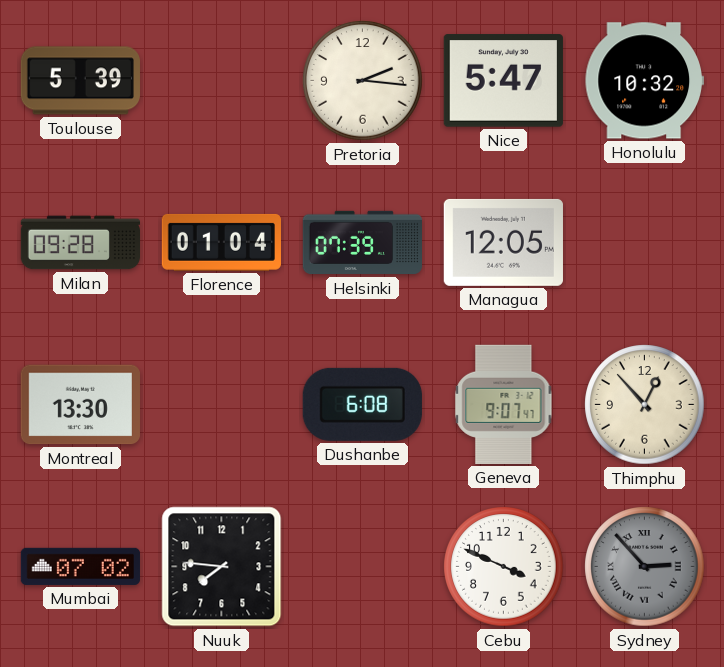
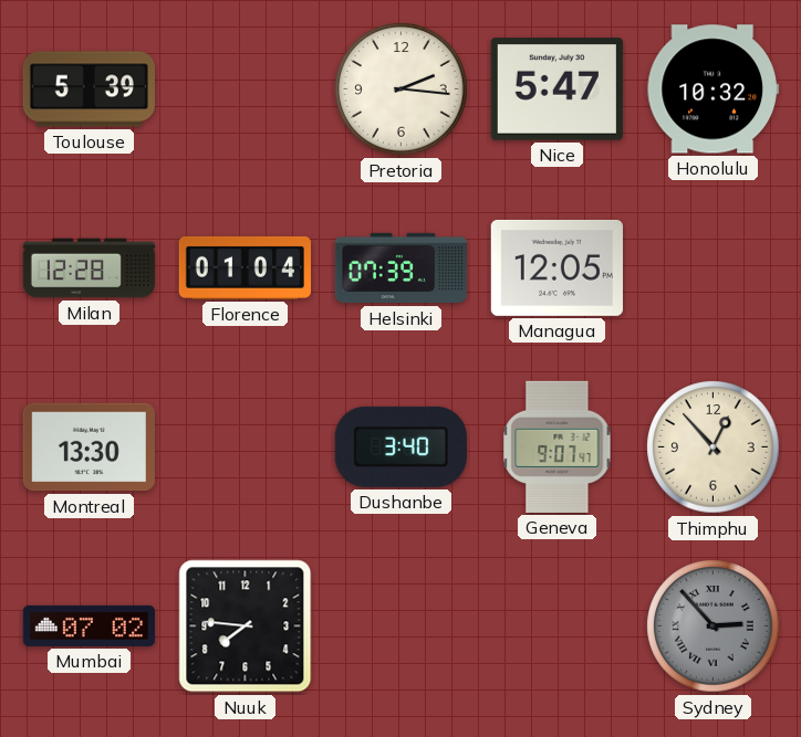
Milan: 09:28 -> 12:28
Dushanbe: 6:08 -> 3:40
Cebu: 3:49 -> none
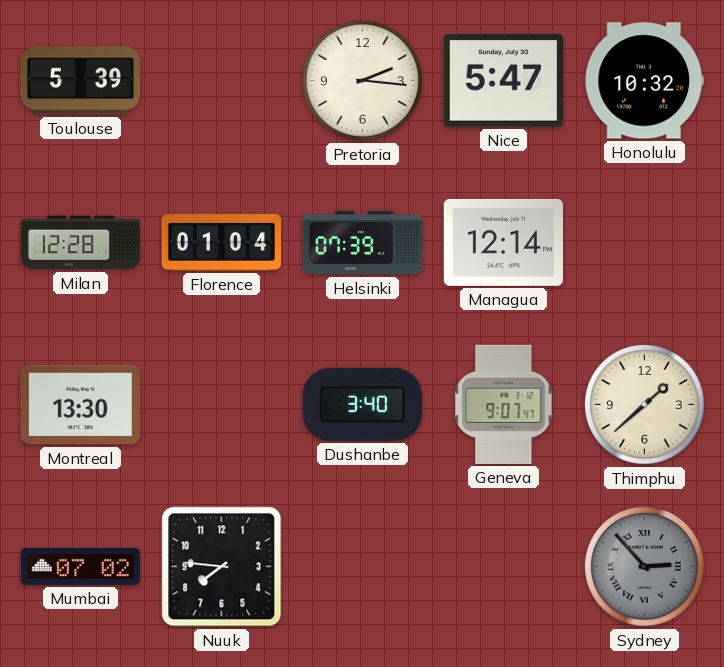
Managua: 12:05 -> 12:14
Thimphu: 12:53 -> 1:38
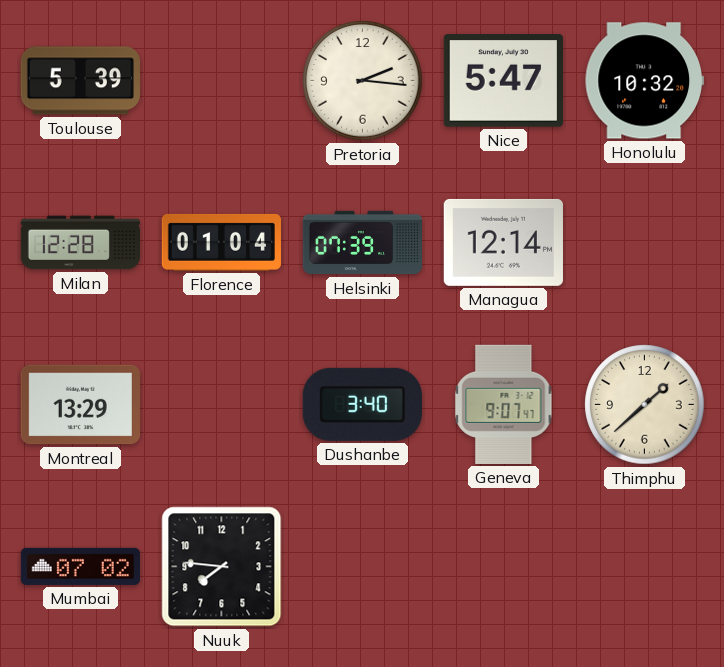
Montreal: 13:30 -> 13:29
Sydney: 2:53 -> none
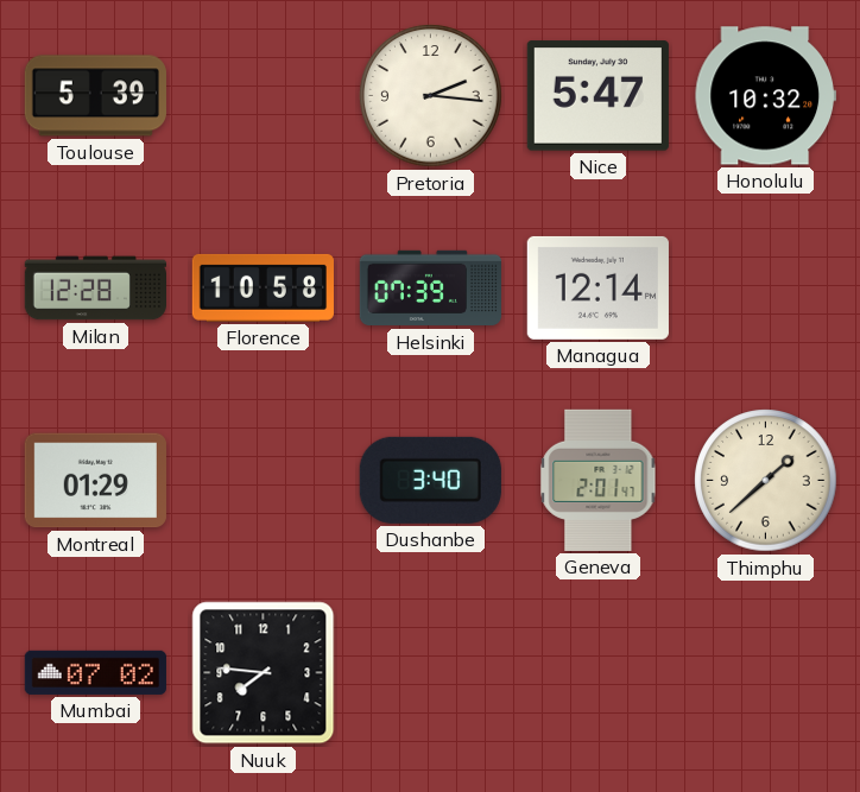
Florence: 01:04 -> 10:58
Montreal: 13:29 -> 01:29
Geneva: 9:07 -> 2:01
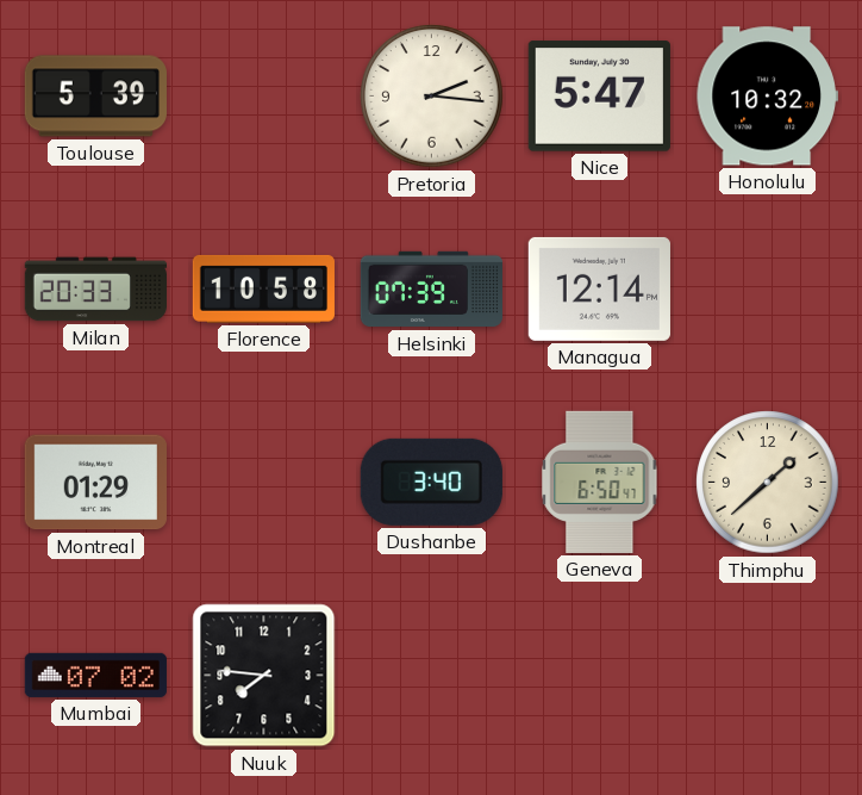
Milan: 12:28 -> 20:33
Geneva: 2:01 -> 6:50
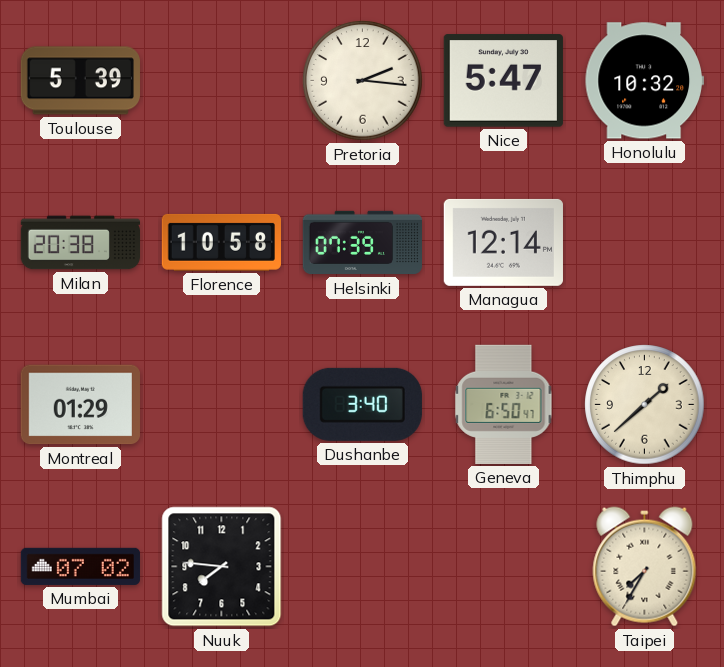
Milan: 20:33 -> 20:38
Taipei: none -> 7:35
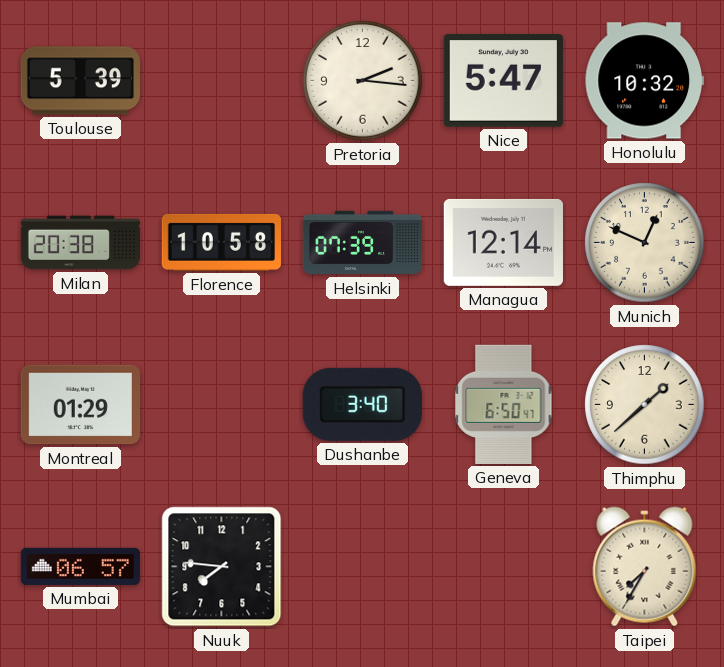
Munich: none -> 12:49
Mumbai: 07:02 -> 06:57
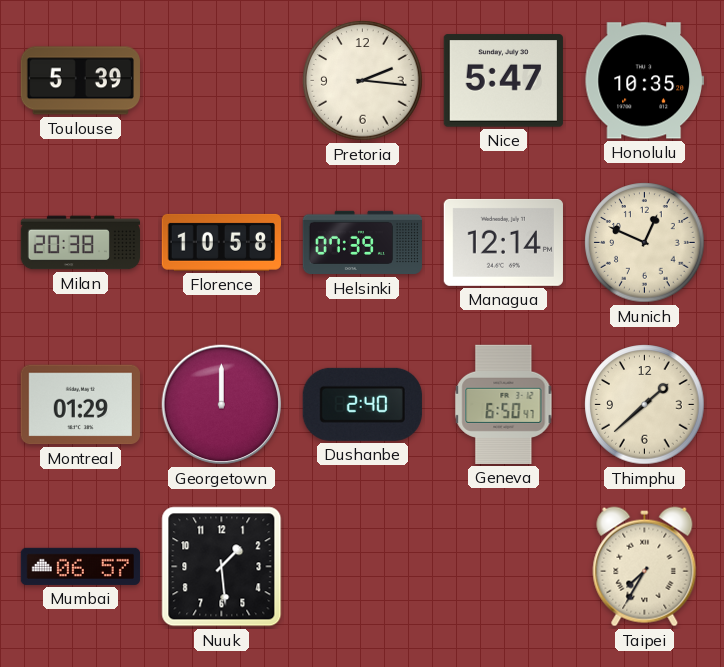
Honolulu: 10:32 -> 10:35
Georgetown: none -> 12:00
Dushanbe: 3:40 -> 2:40
Nuuk: 7:46 -> 1:29
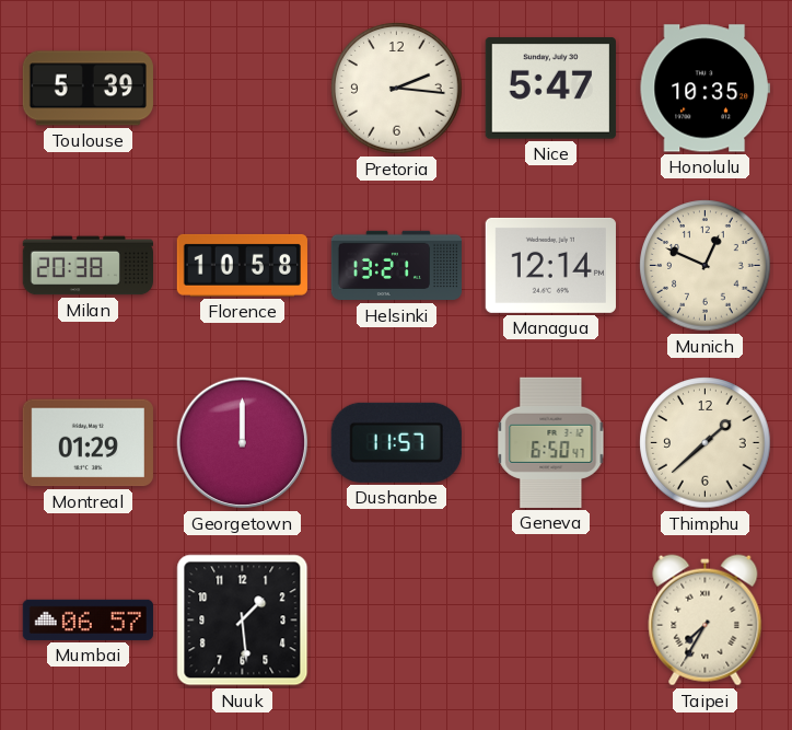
Helsinki: 07:39 -> 13:21
Dushanbe: 2:40 -> 11:57
